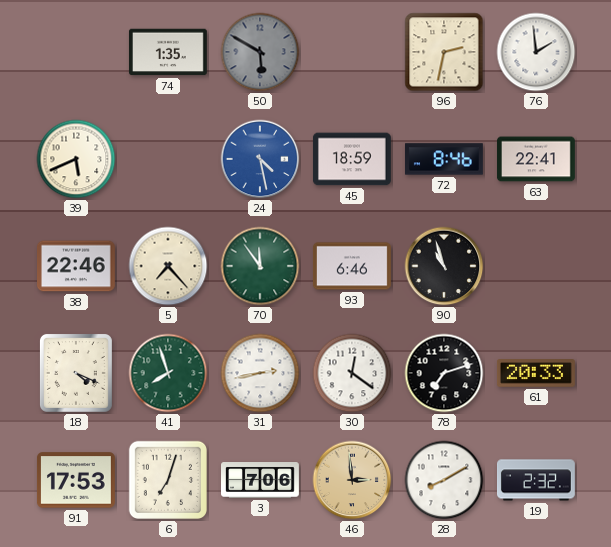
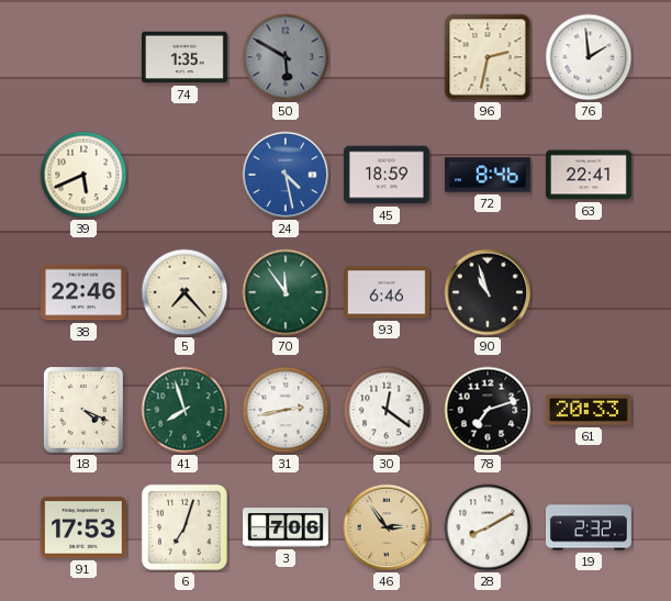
46: 2:59 -> 2:54
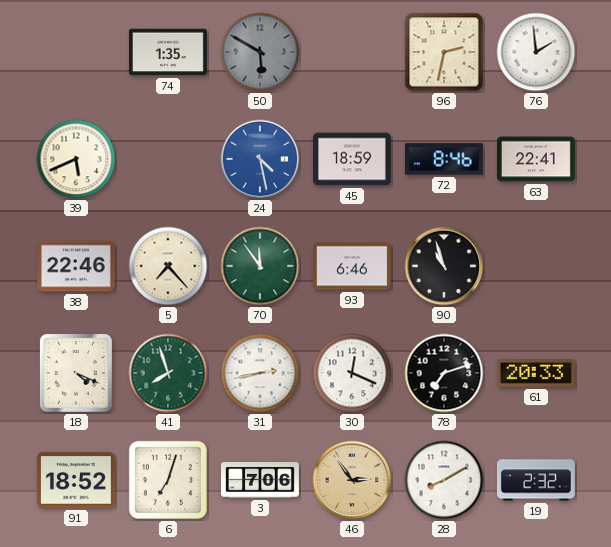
30: 12:21 -> 12:19
91: 17:53 -> 18:52
